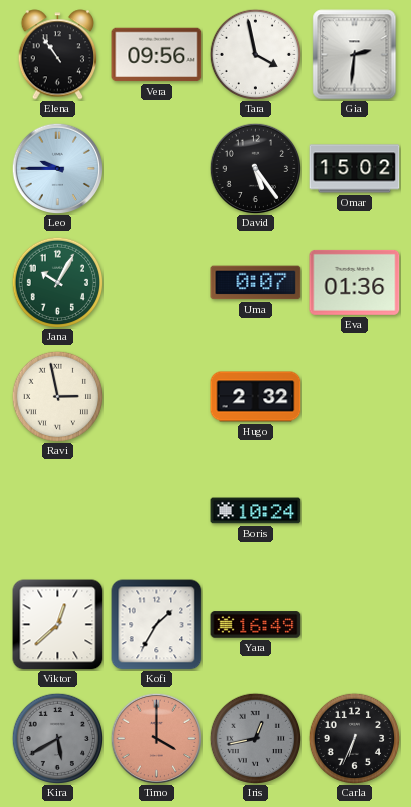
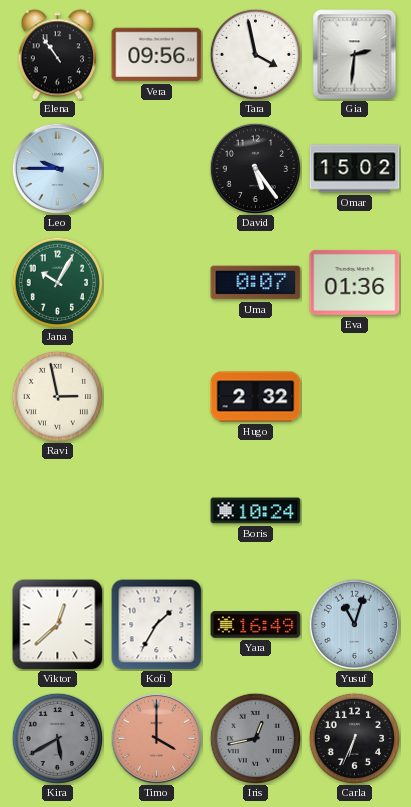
Yusuf: none -> 11:03
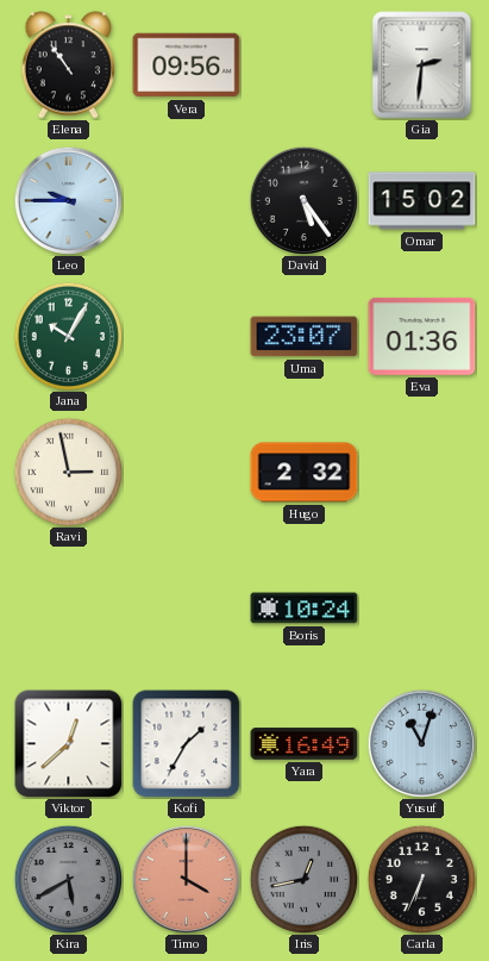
Tara: 3:58 -> none
Uma: 0:07 -> 23:07
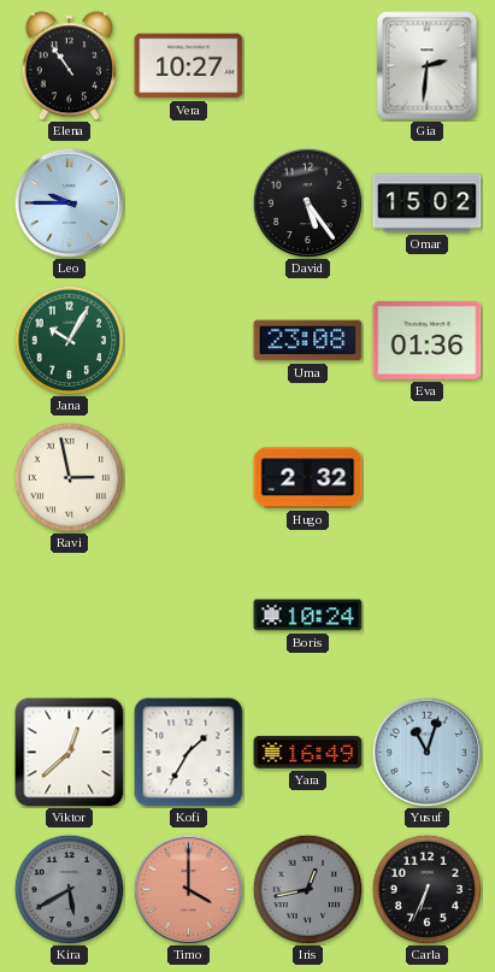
Vera: 09:56 -> 10:27
Uma: 23:07 -> 23:08
